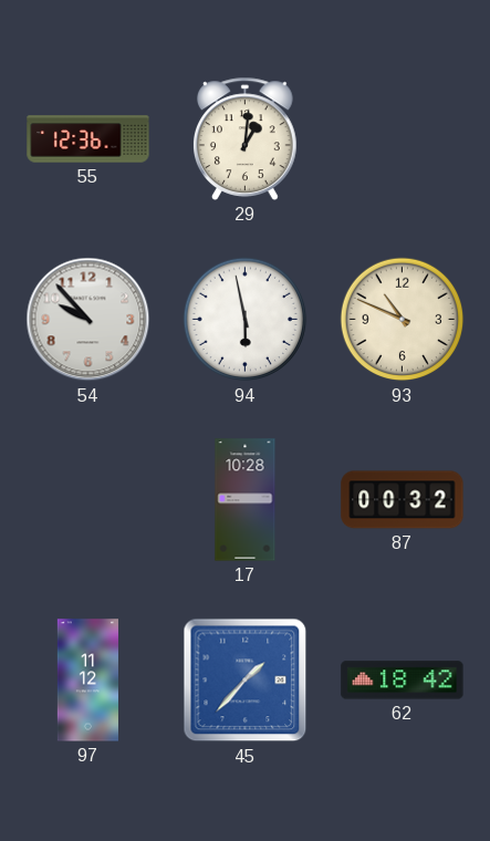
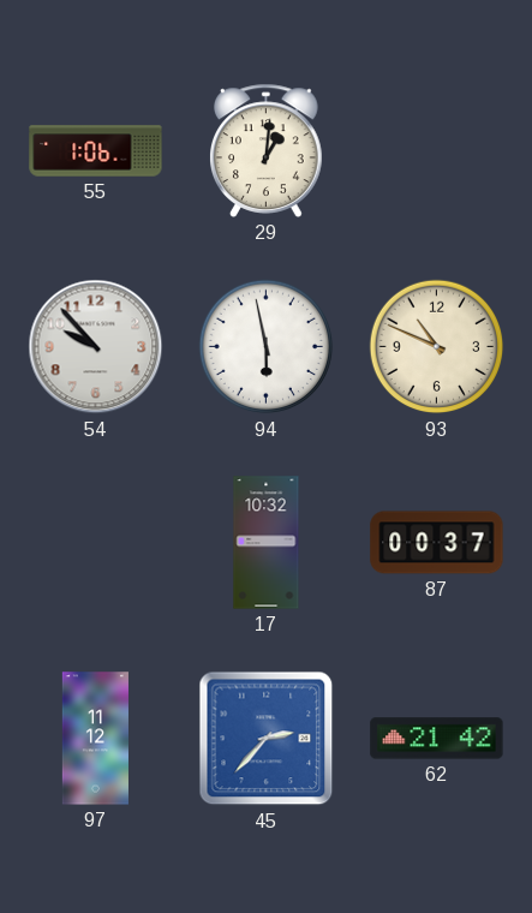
55: 12:36 -> 1:06
17: 10:28 -> 10:32
87: 00:32 -> 00:37
45: 1:37 -> 2:37
62: 18:42 -> 21:42
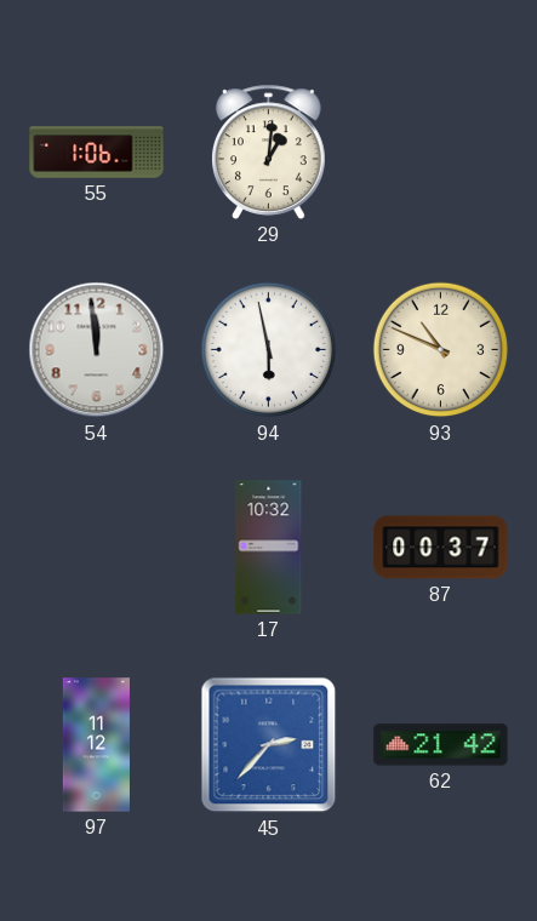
54: 9:53 -> 11:59
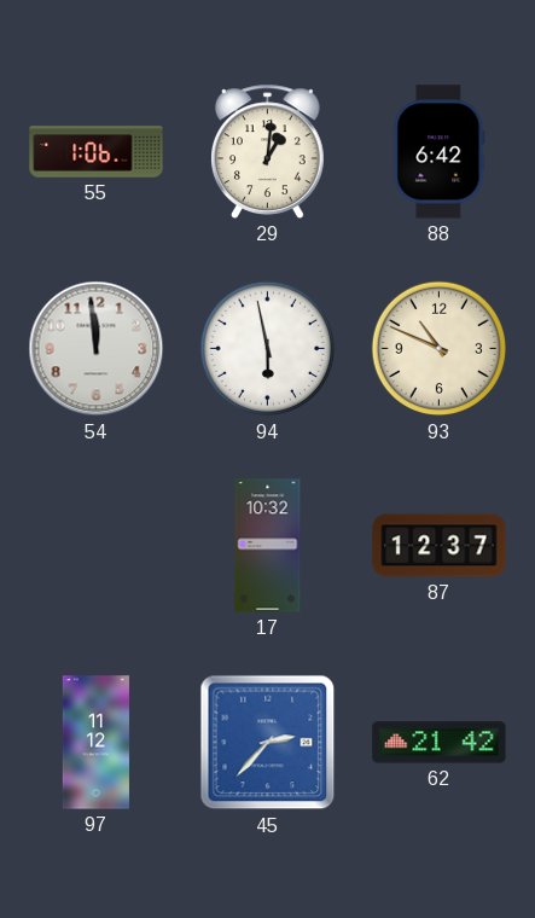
88: none -> 6:42
87: 00:37 -> 12:37
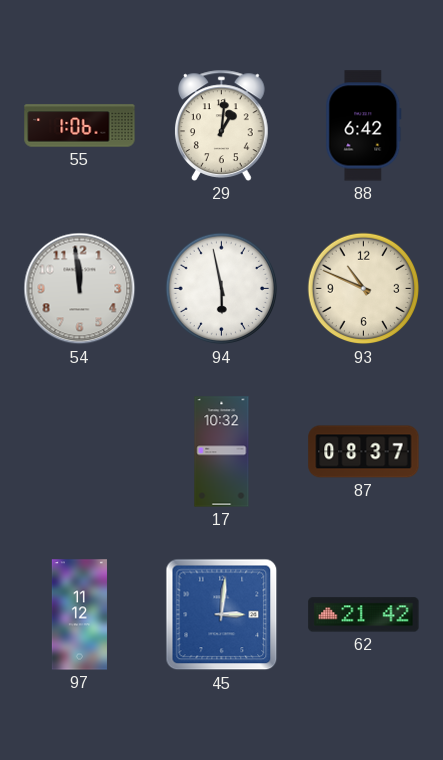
87: 12:37 -> 08:37
45: 2:37 -> 3:01
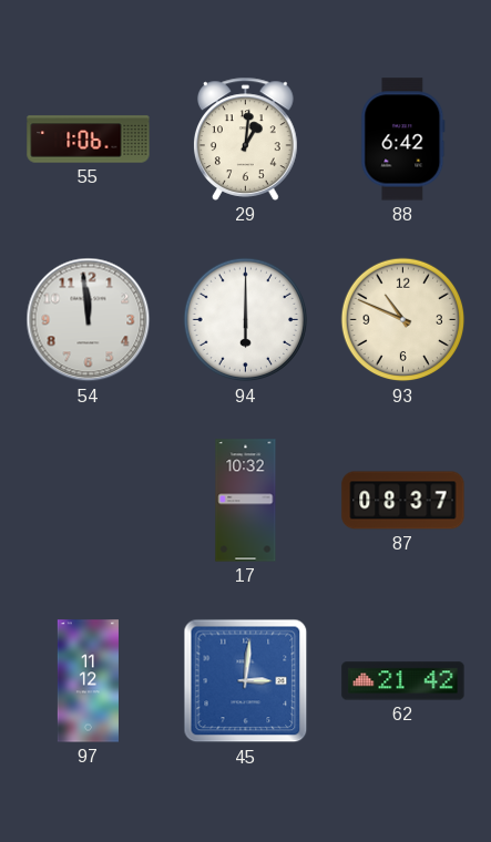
94: 5:58 -> 6:00
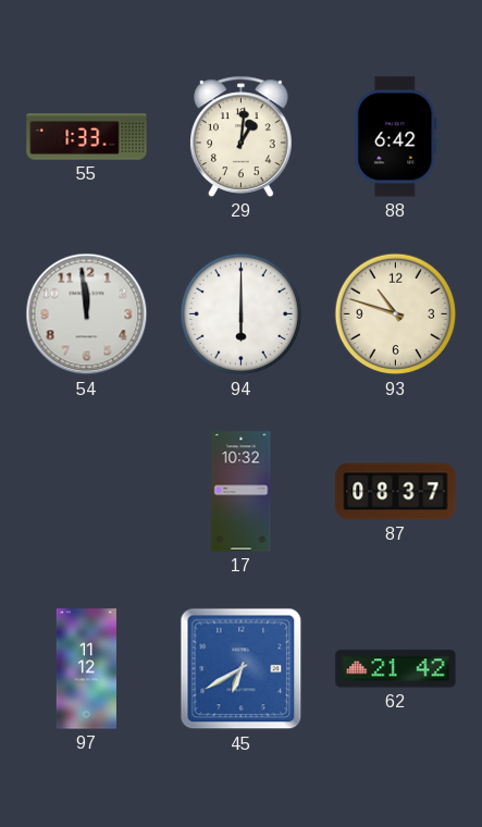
55: 1:06 -> 1:33
93: 10:49 -> 10:48
45: 3:01 -> 6:40
